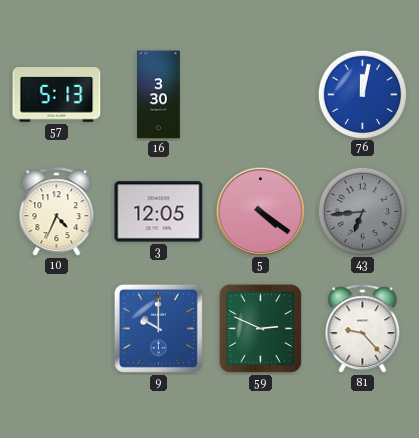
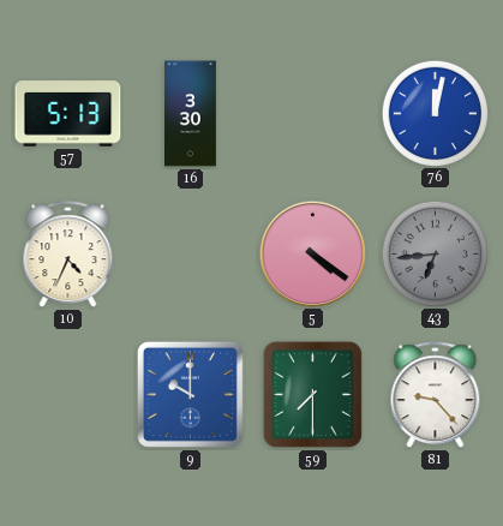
3: 12:05 -> none
59: 2:49 -> 7:30
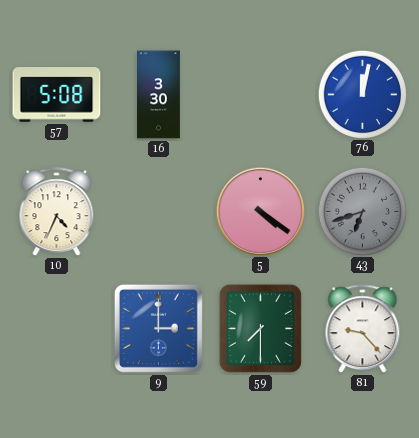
57: 5:13 -> 5:08
43: 6:44 -> 6:42
9: 10:00 -> 3:00
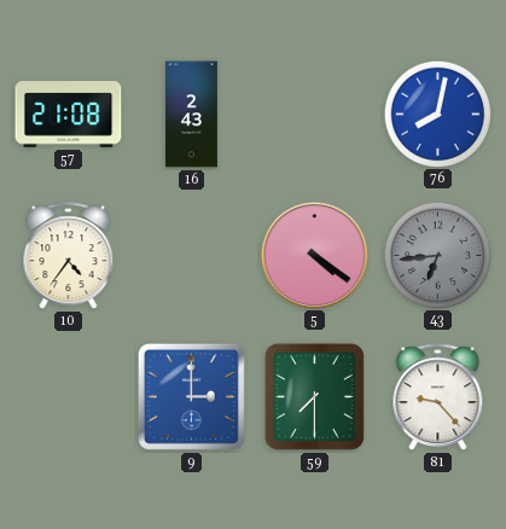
57: 5:08 -> 21:08
16: 3:30 -> 2:43
76: 12:02 -> 8:02
10: 4:34 -> 4:36
43: 6:42 -> 6:44
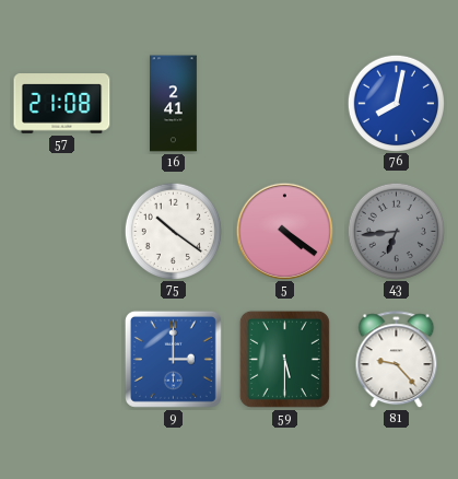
16: 2:43 -> 2:41
10: 4:36 -> none
75: none -> 10:21
59: 7:30 -> 5:30
